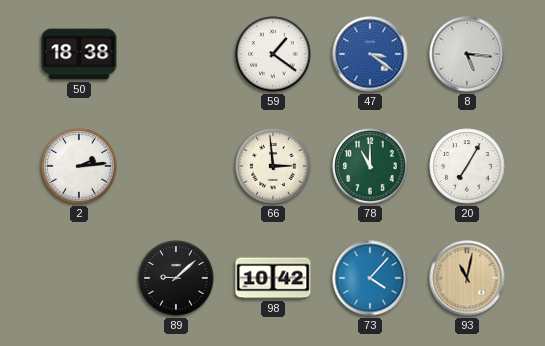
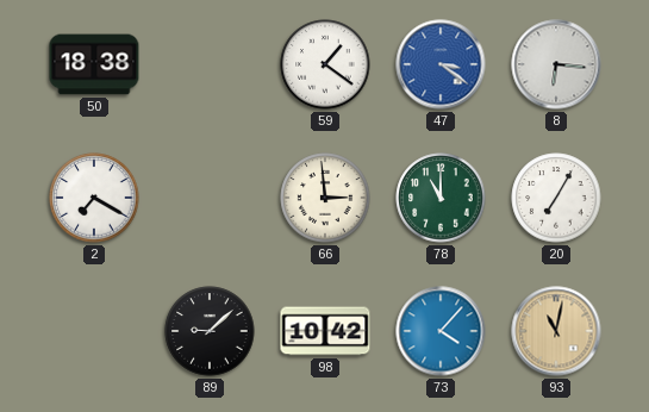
8: 5:16 -> 6:16
2: 2:14 -> 7:20
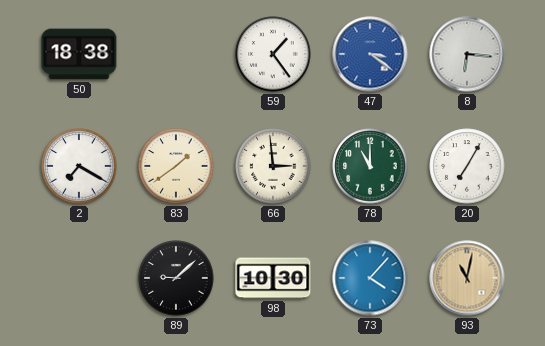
59: 1:21 -> 1:24
83: none -> 1:39
98: 10:42 -> 10:30
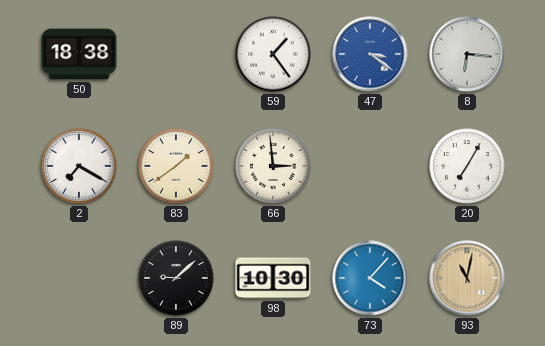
78: 11:00 -> none
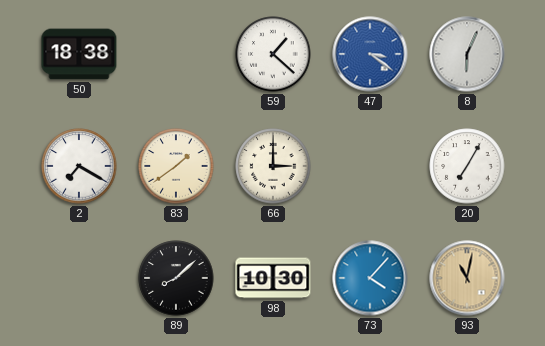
59: 1:24 -> 1:22
8: 6:16 -> 6:04
66: 2:59 -> 3:00
89: 9:08 -> 8:08
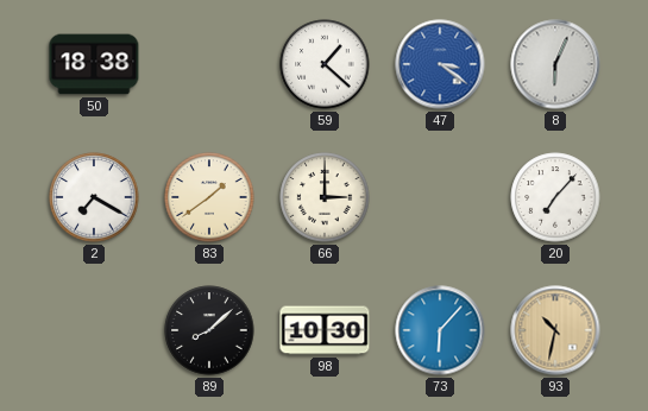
20: 7:05 -> 7:07
73: 4:07 -> 6:07
93: 11:02 -> 10:32
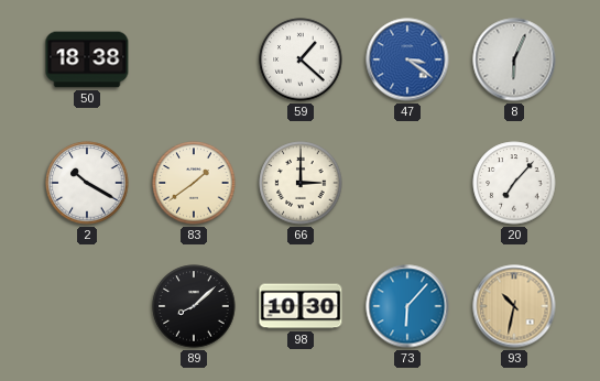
2: 7:20 -> 10:20
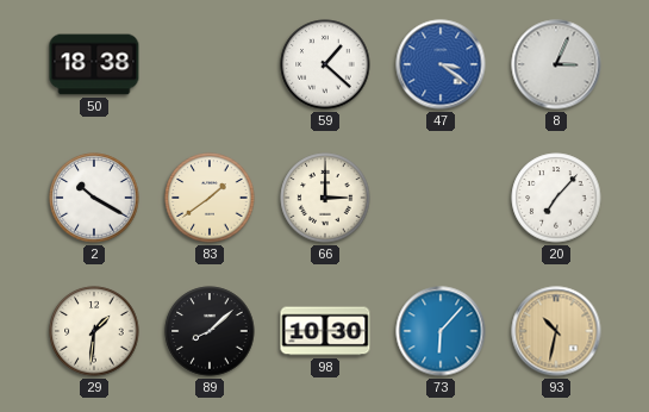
8: 6:04 -> 3:04
29: none -> 1:31
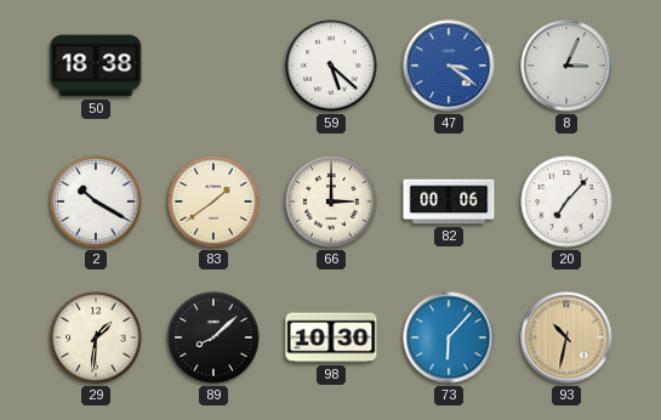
59: 1:22 -> 5:22
82: none -> 00:06
